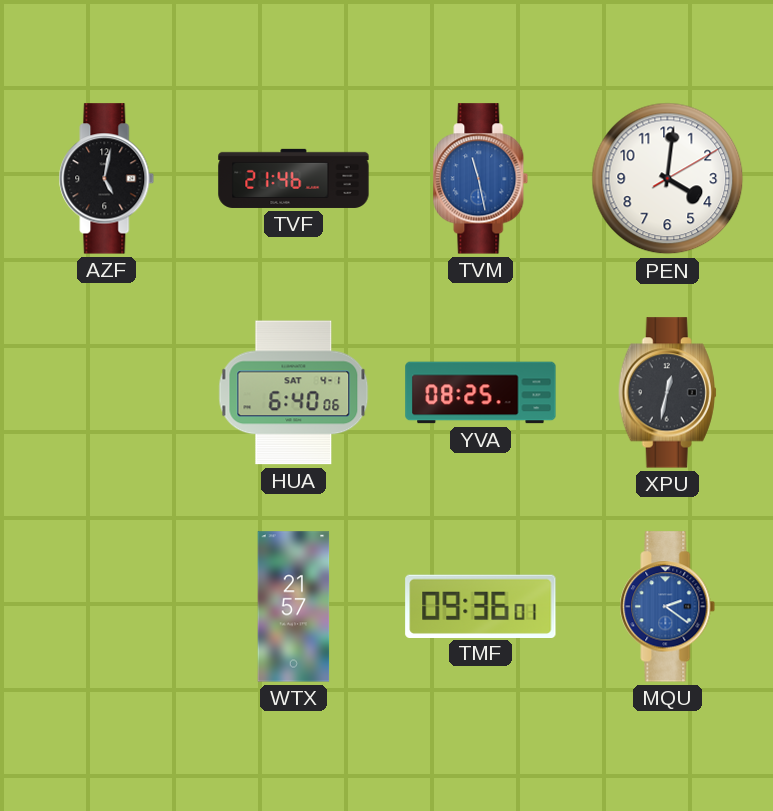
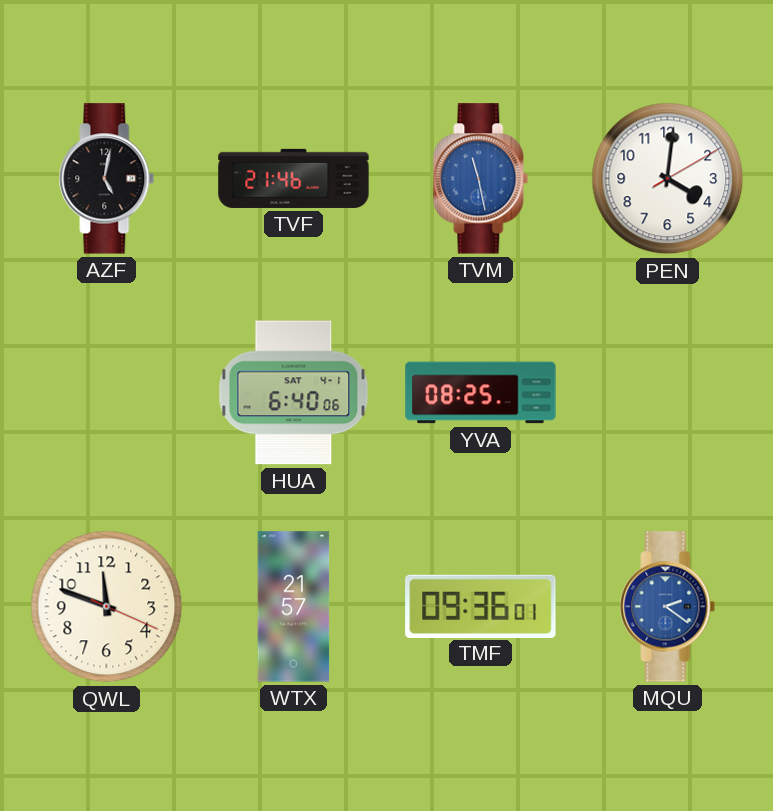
XPU: 12:32 -> none
QWL: none -> 11:48
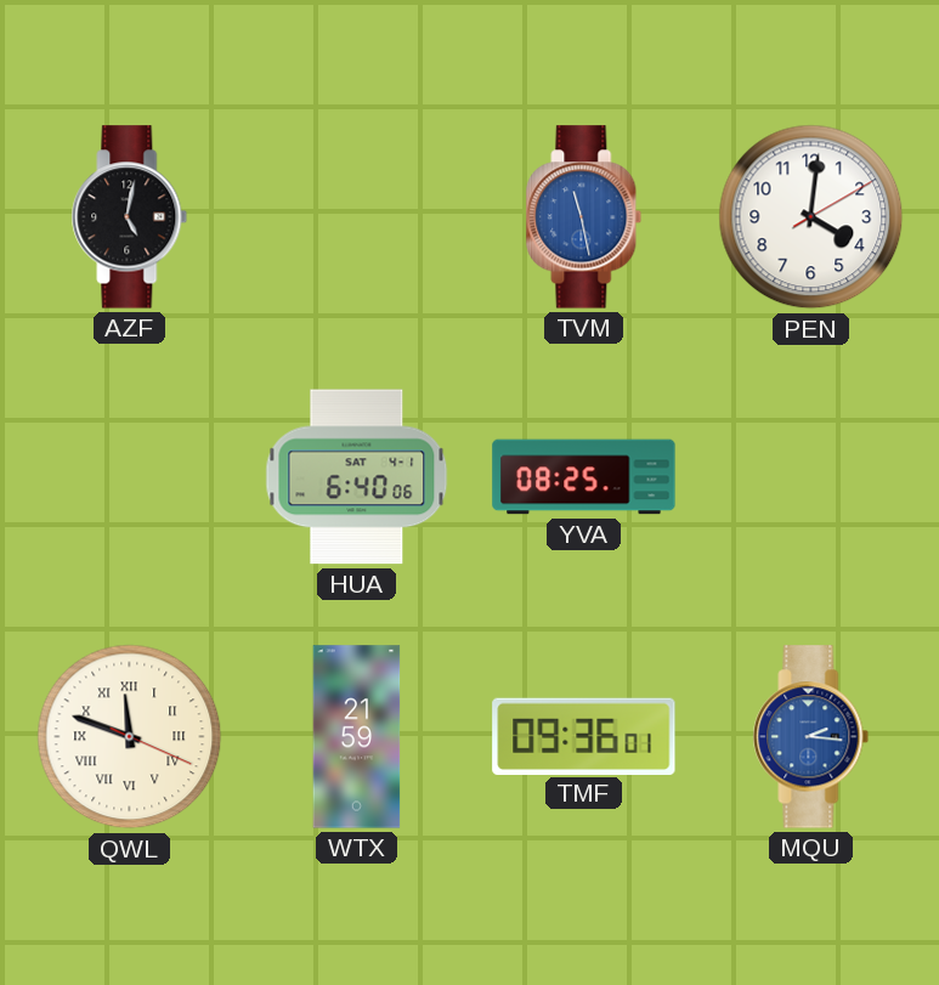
TVF: 21:46 -> none
QWL numerals: Arabic -> Roman
WTX: 21:57 -> 21:59
MQU: 2:21 -> 2:16
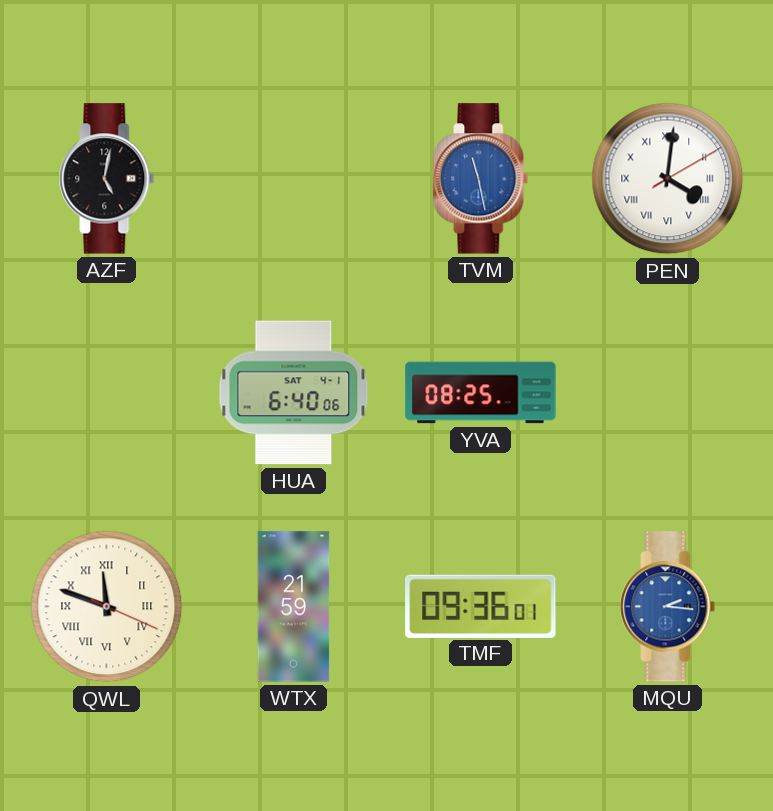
PEN numerals: Arabic -> Roman
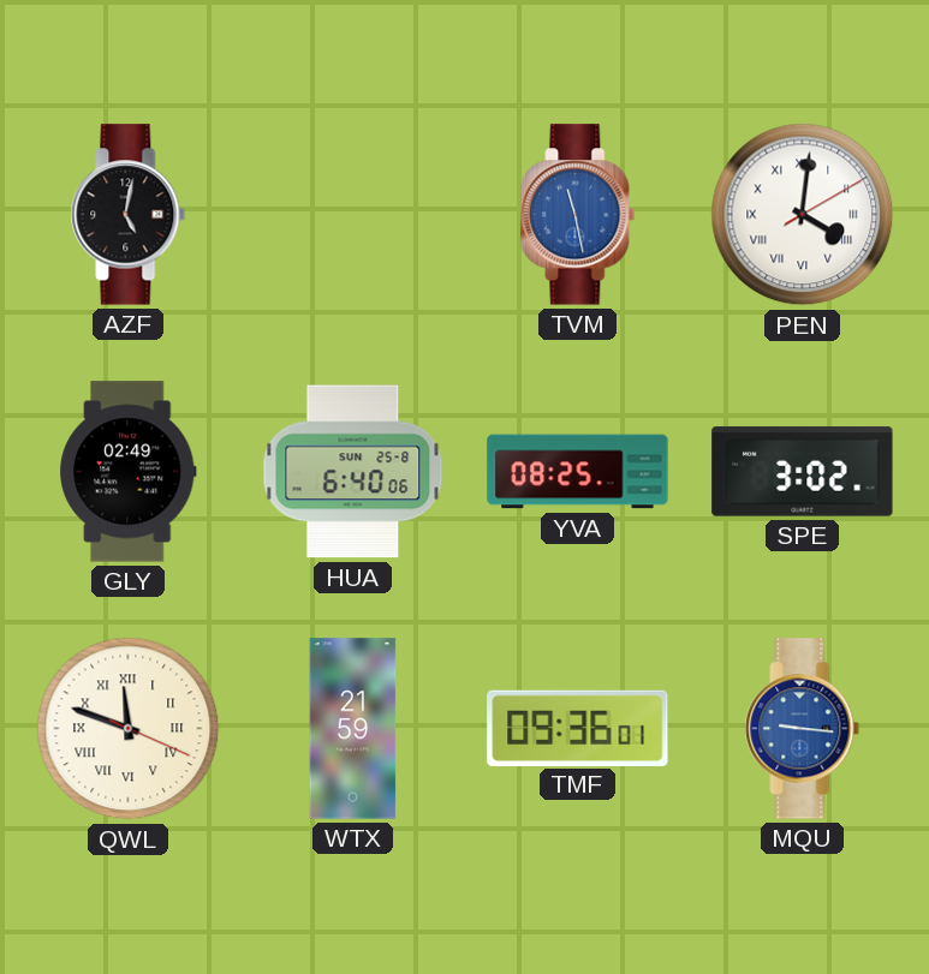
GLY: none -> 02:49
HUA date: SAT 4-1 -> SUN 25-8
SPE: none -> 3:02
MQU: 2:16 -> 9:16
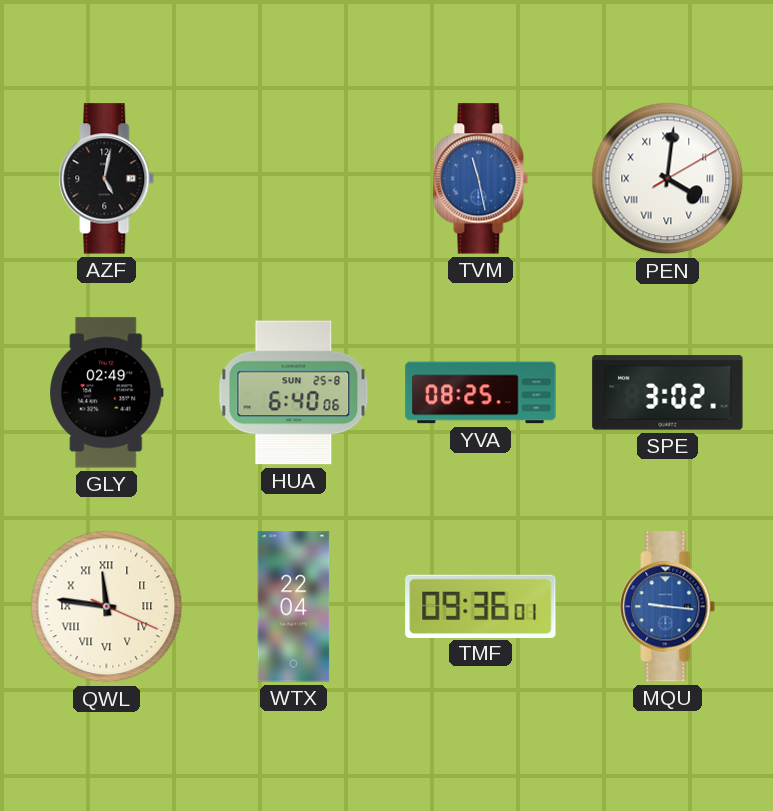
QWL: 11:48 -> 11:46
WTX: 21:59 -> 22:04
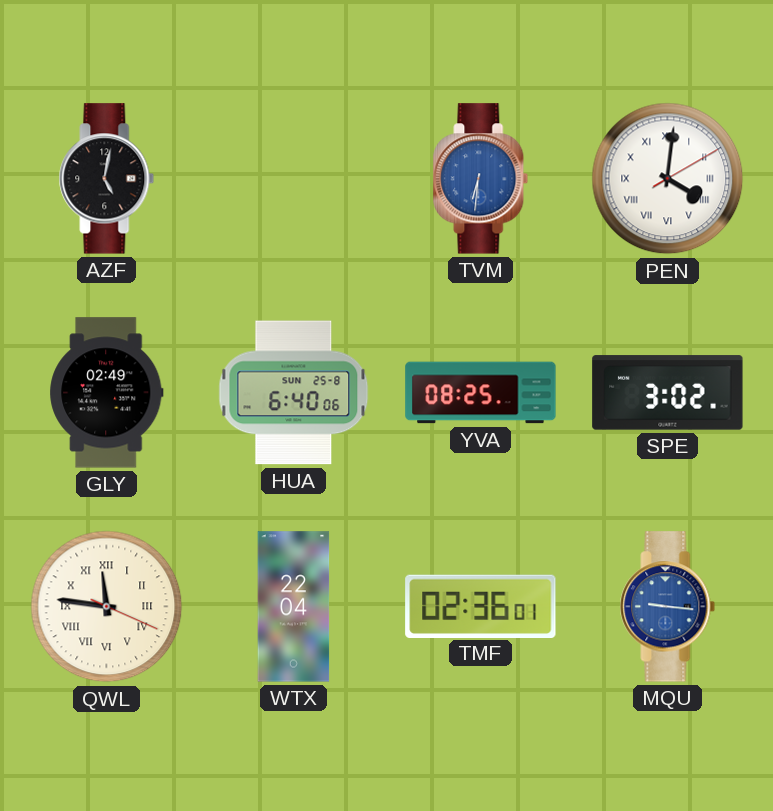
TVM: 11:28 -> 6:31
TMF: 09:36 -> 02:36
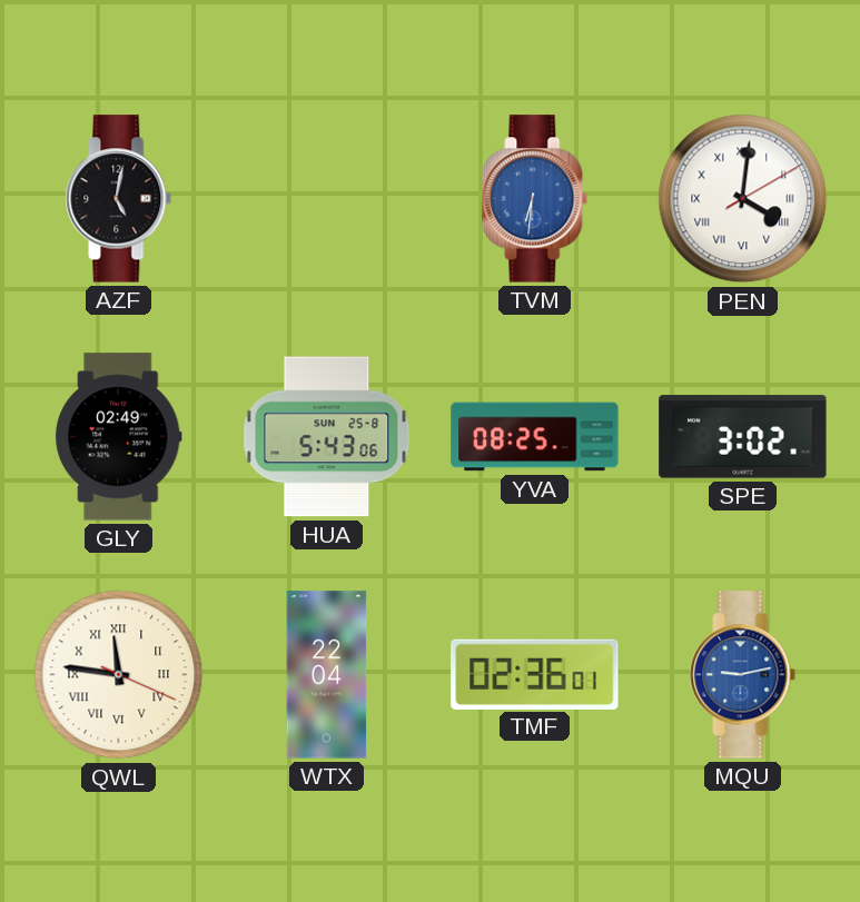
HUA: 6:40 -> 5:43
MQU: 9:16 -> 9:13
